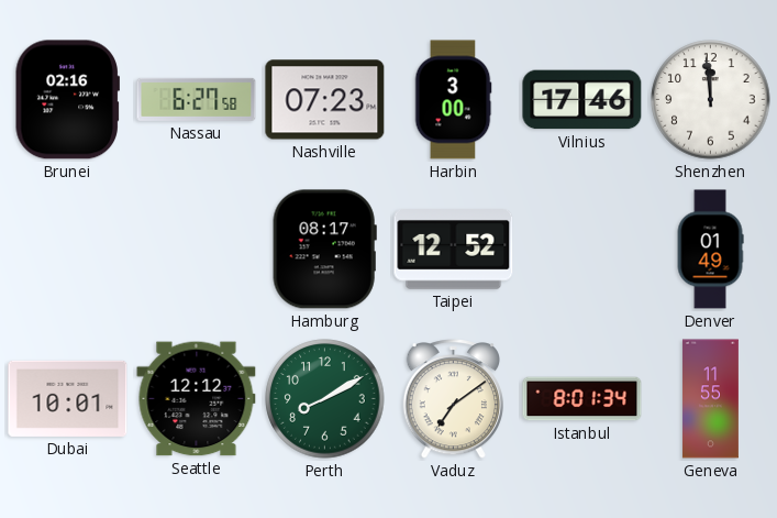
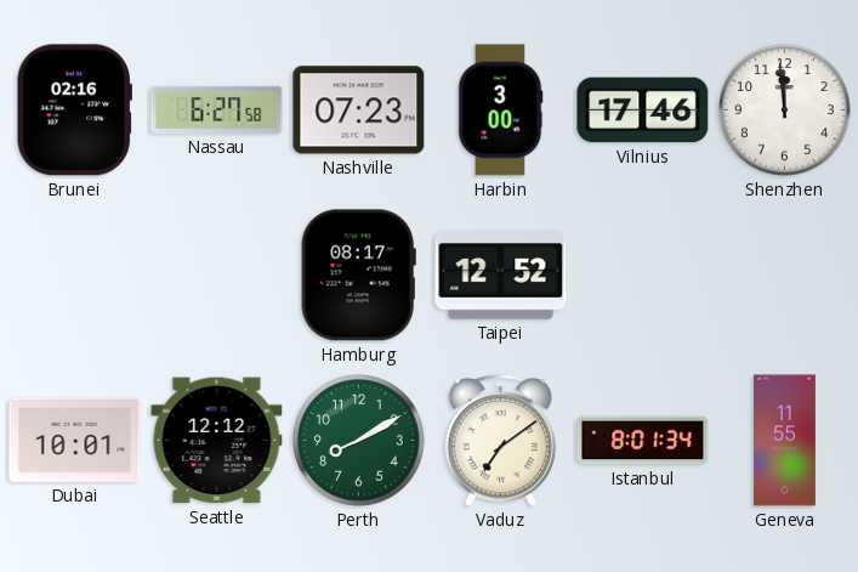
Denver: 01:49 -> none
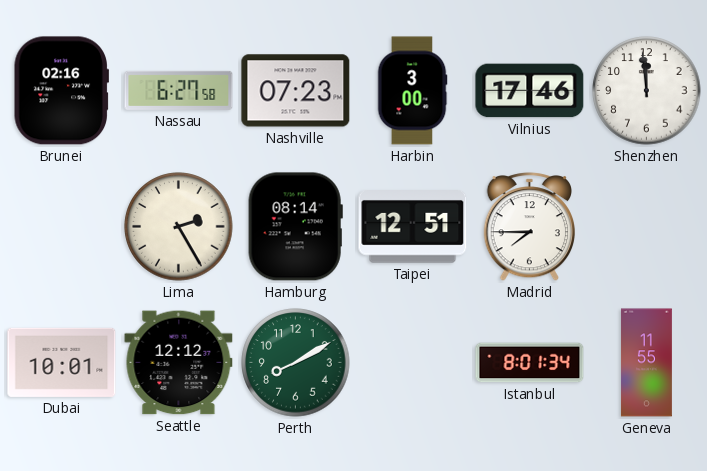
Lima: none -> 2:25
Hamburg: 08:17 -> 08:14
Taipei: 12:52 -> 12:51
Madrid: none -> 7:45
Vaduz: 7:09 -> none
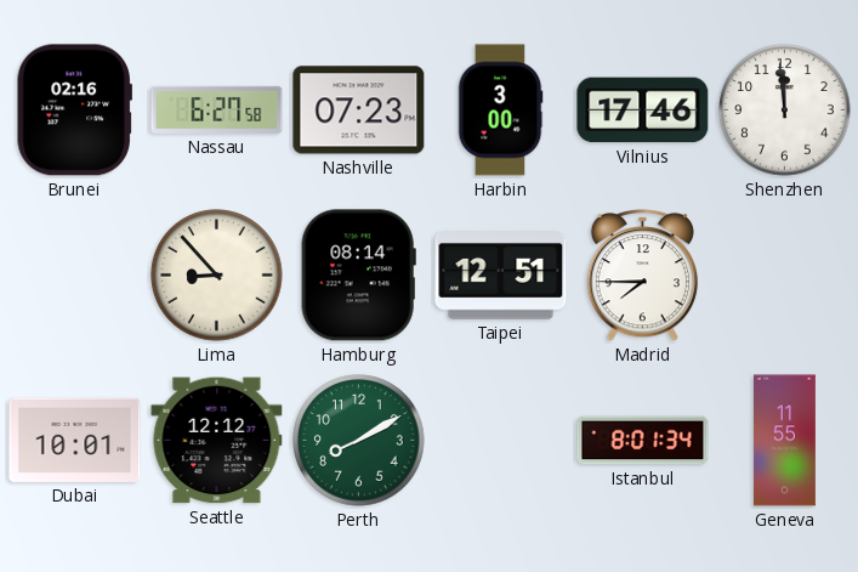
Lima: 2:25 -> 8:53
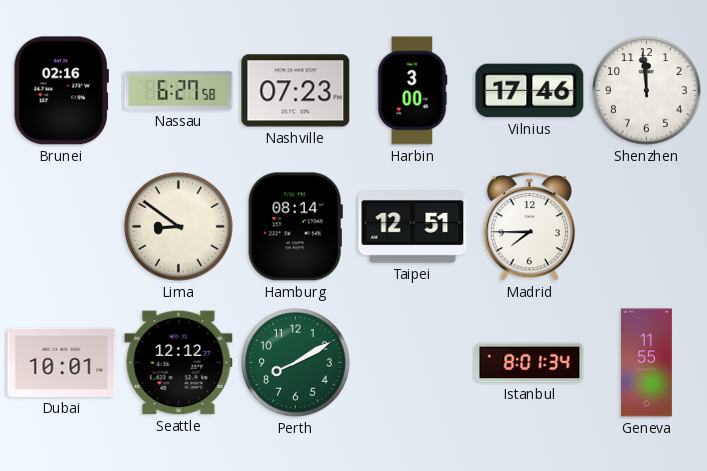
Lima: 8:53 -> 8:51
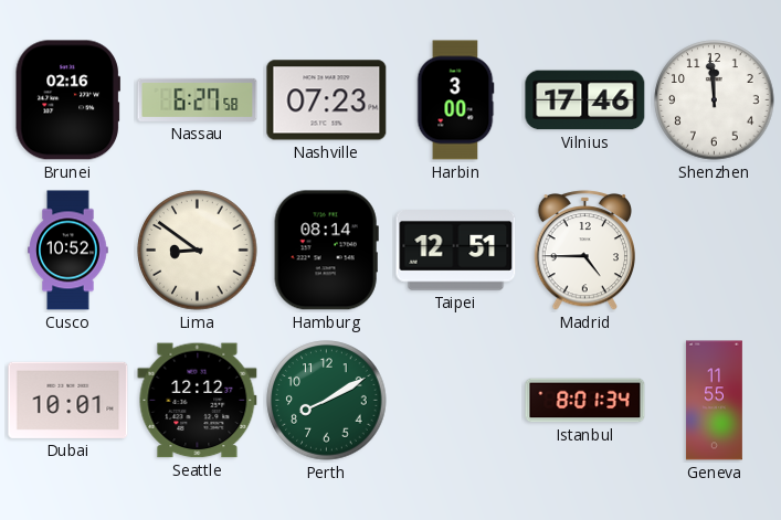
Cusco: none -> 10:52
Madrid: 7:45 -> 4:45
